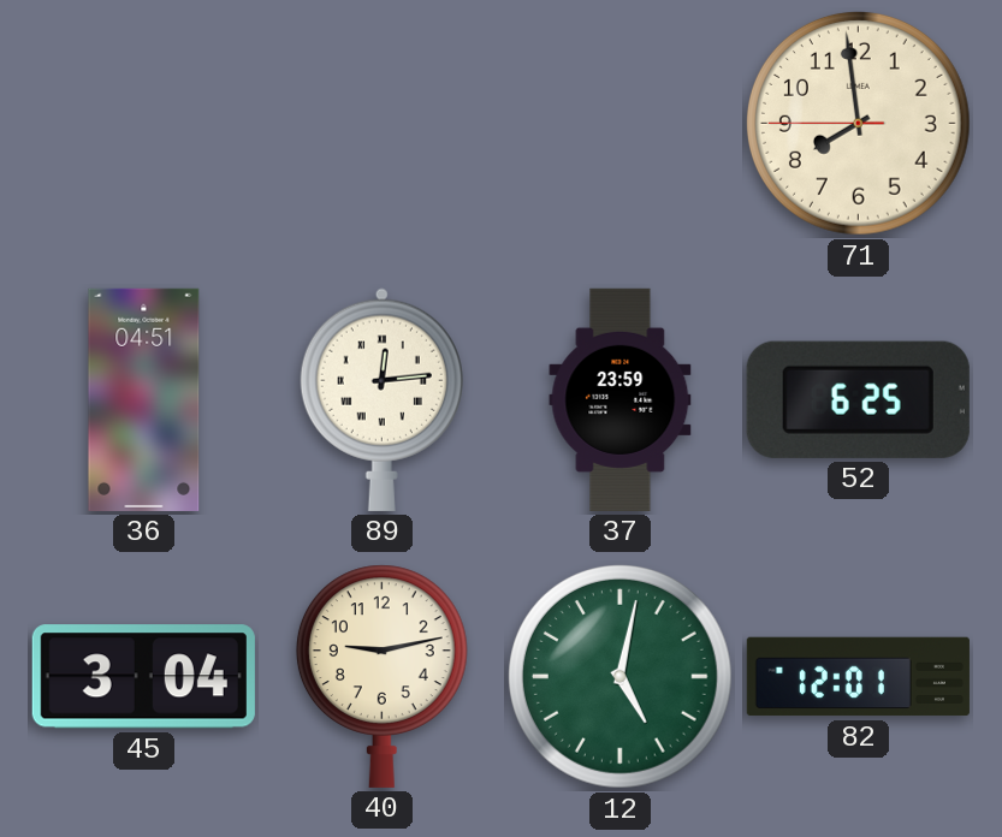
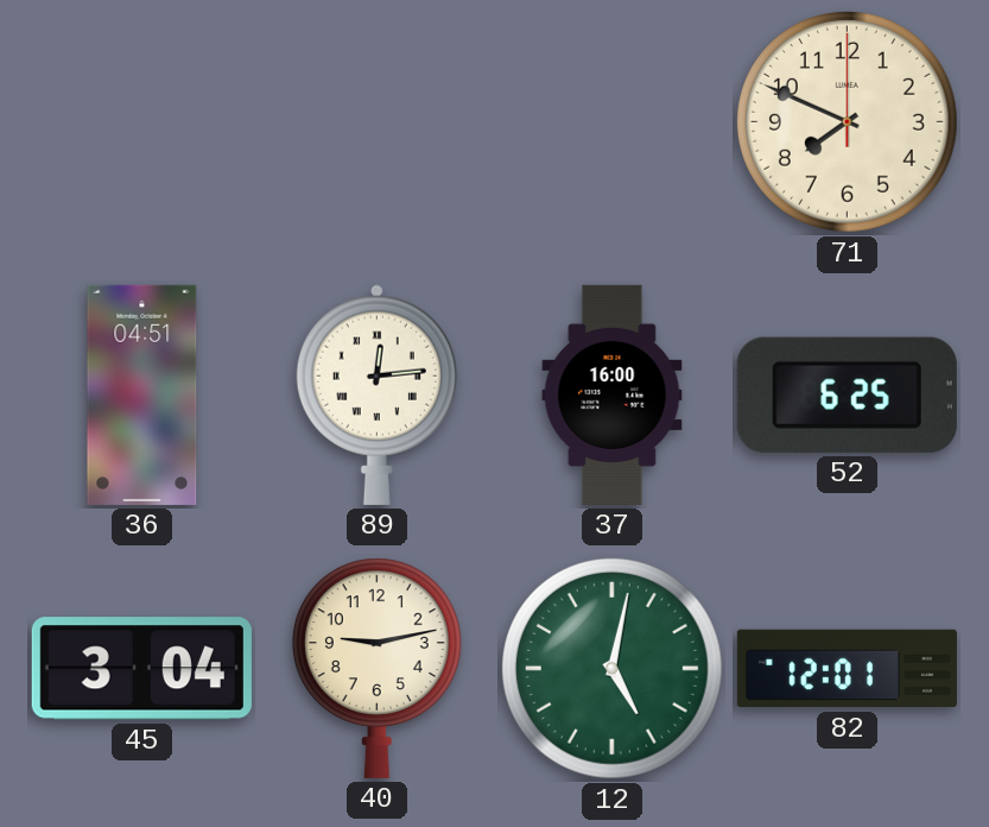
71: 7:58 -> 7:49
37: 23:59 -> 16:00
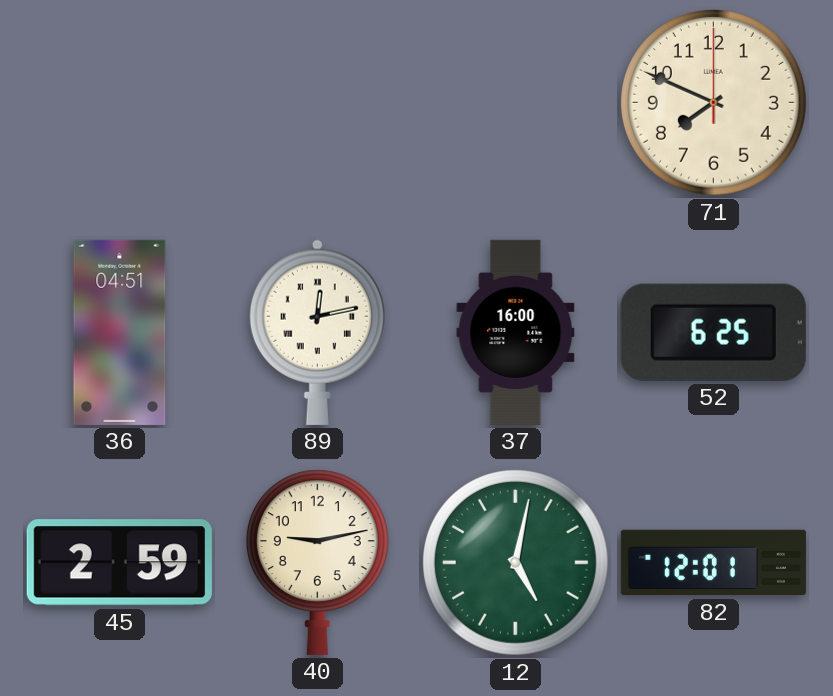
89: 12:14 -> 12:13
45: 3:04 -> 2:59
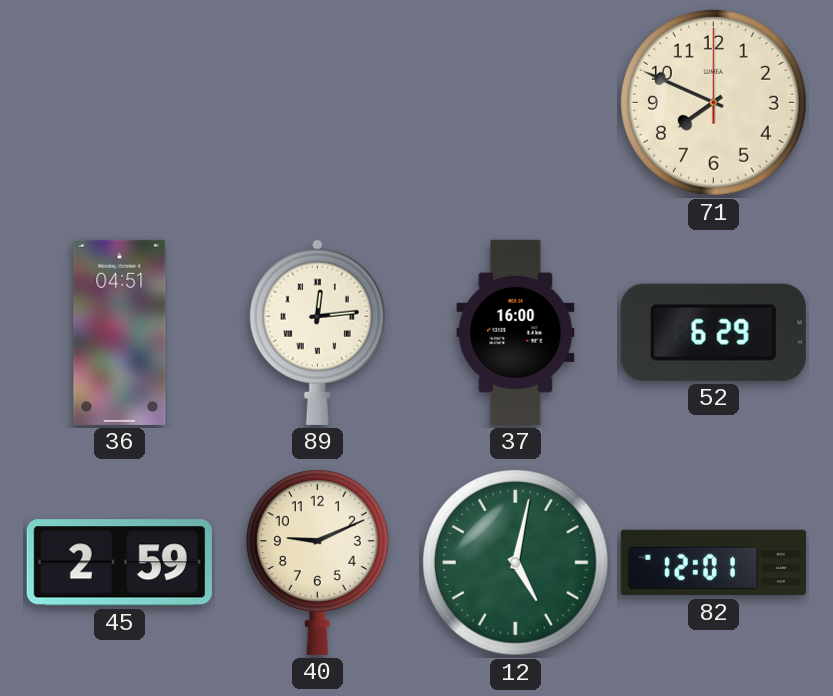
89: 12:13 -> 12:14
52: 6:25 -> 6:29
40: 9:13 -> 9:11
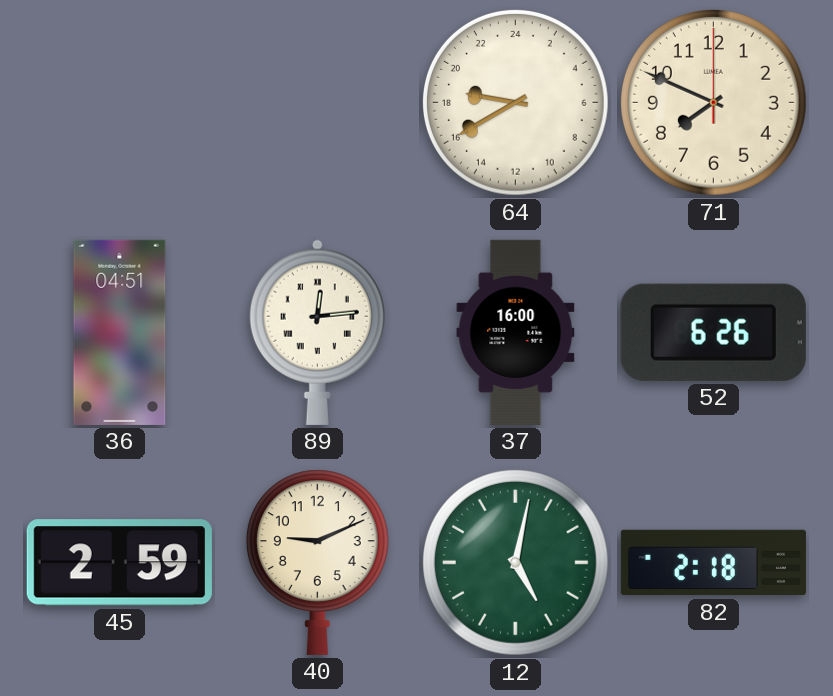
64: none -> 18:40
52: 6:29 -> 6:26
82: 12:01 -> 2:18
